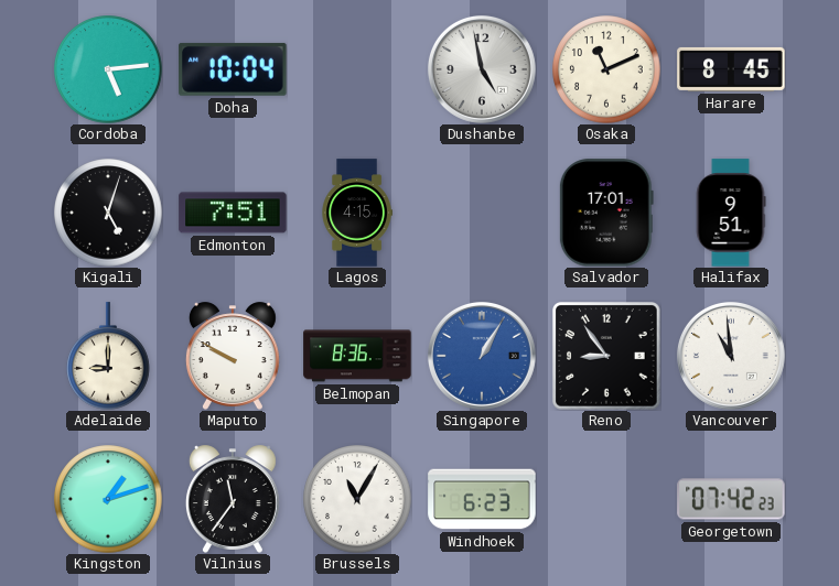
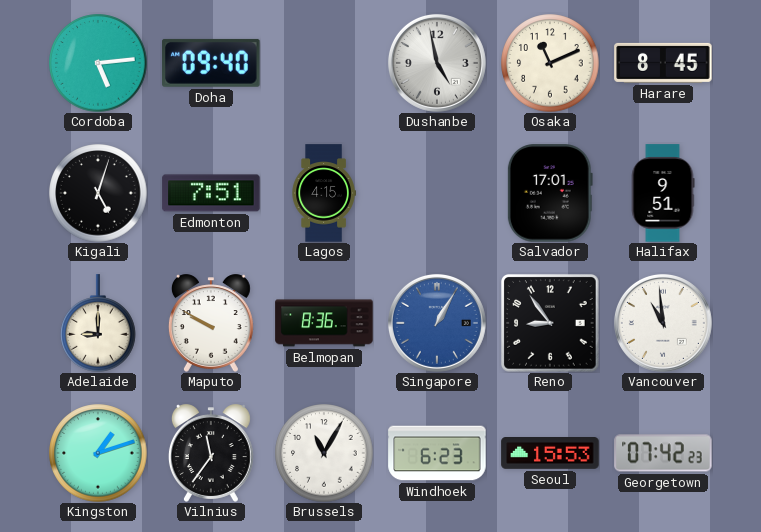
Doha: 10:04 -> 09:40
Seoul: none -> 15:53
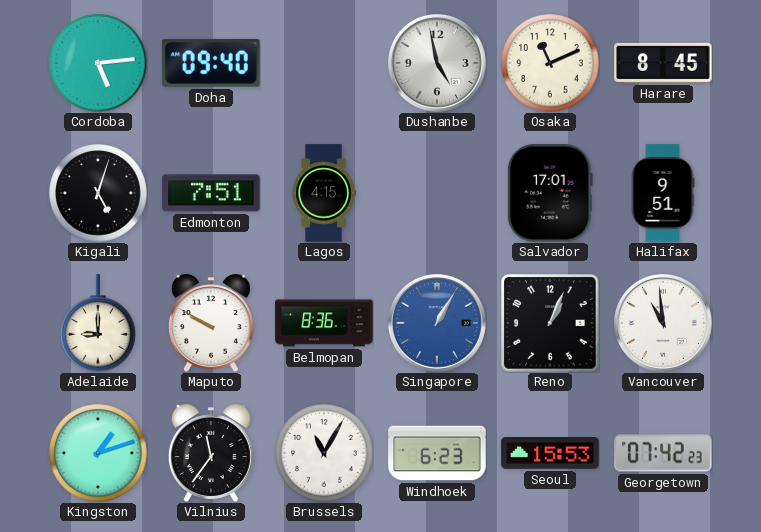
Reno: 8:54 -> 1:04
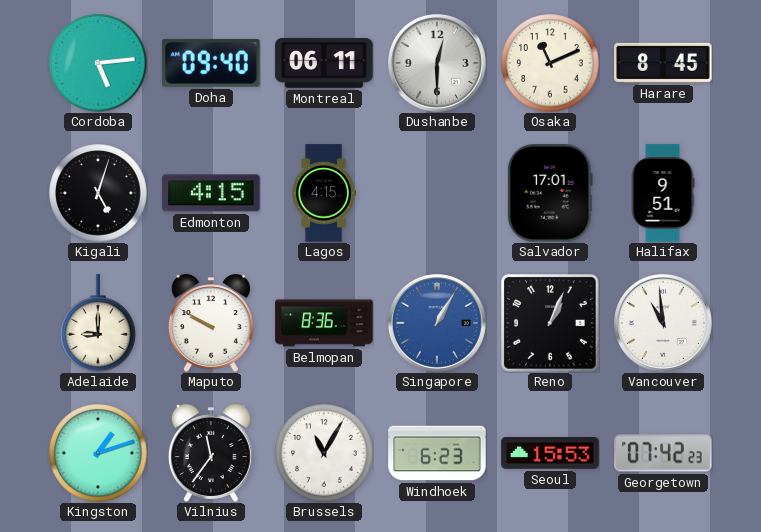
Montreal: none -> 06:11
Dushanbe: 4:58 -> 12:30
Edmonton: 7:51 -> 4:15
